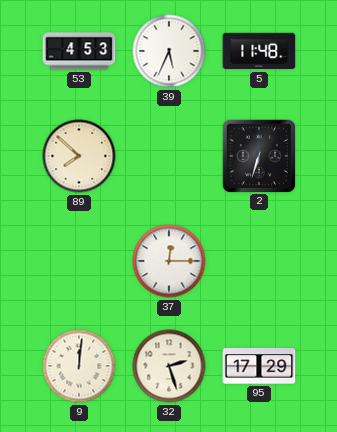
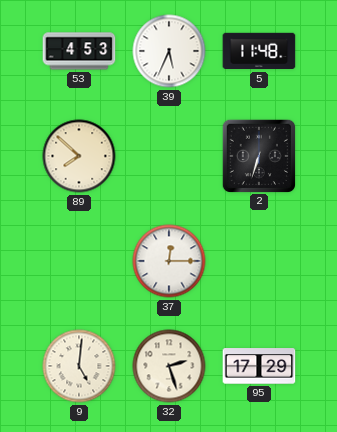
9: 12:01 -> 5:01
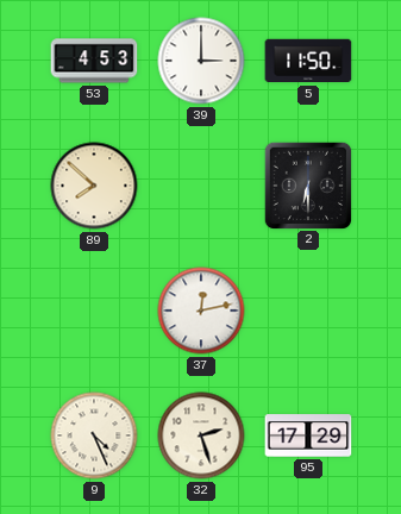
39: 5:34 -> 3:00
5: 11:48 -> 11:50
2: 6:33 -> 6:30
37: 12:15 -> 12:13
9: 5:01 -> 4:26
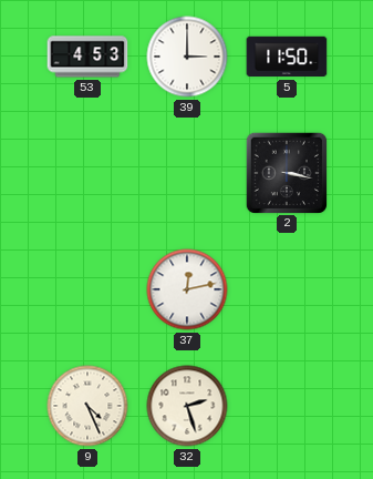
89: 7:52 -> none
2: 6:30 -> 3:17
95: 17:29 -> none
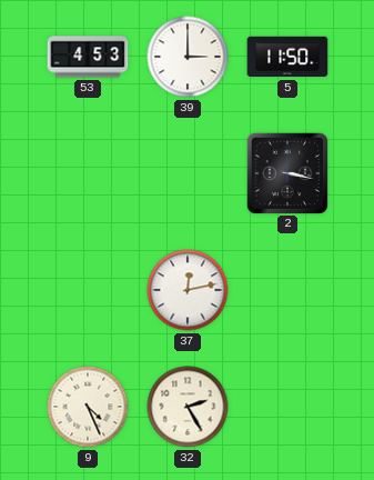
32: 2:27 -> 2:25
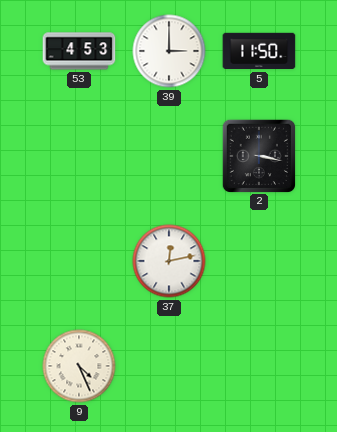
32: 2:25 -> none
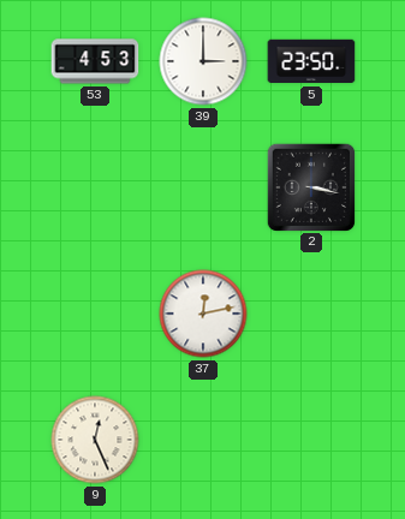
5: 11:50 -> 23:50
9: 4:26 -> 12:26
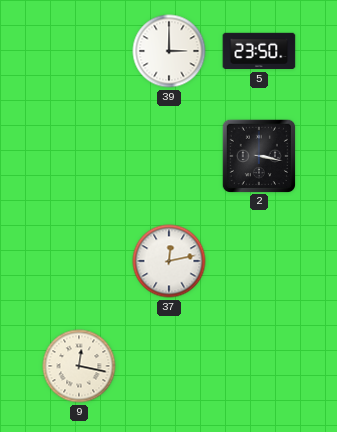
53: 4:53 -> none
9: 12:26 -> 12:17
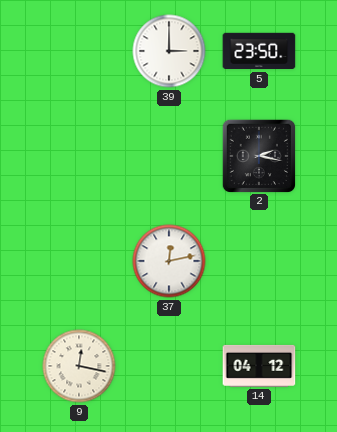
2: 3:17 -> 2:17
14: none -> 04:12
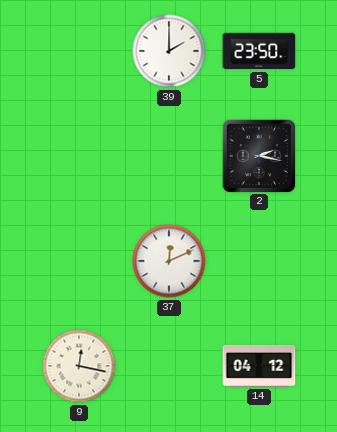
39: 3:00 -> 2:00
37: 12:13 -> 12:11
